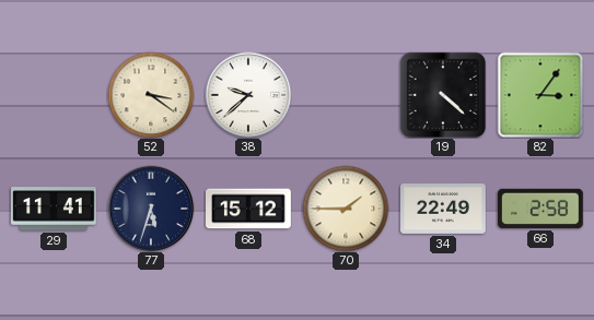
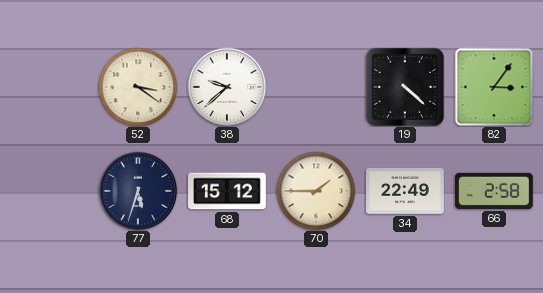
29: 11:41 -> none
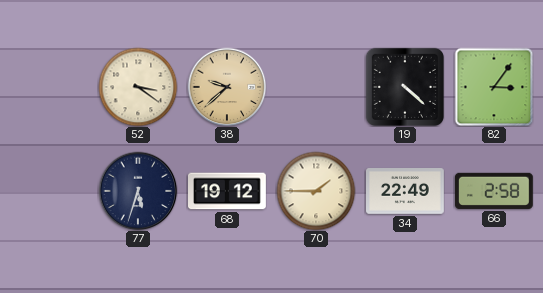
38 dial: white -> champagne
68: 15:12 -> 19:12
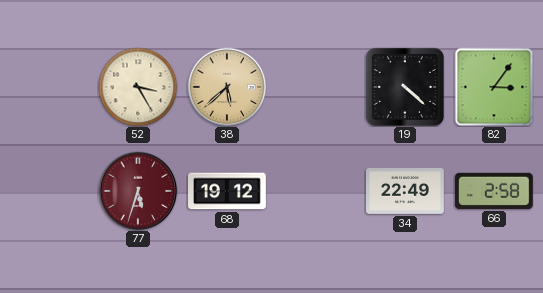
52: 3:21 -> 3:25
38: 9:38 -> 5:38
77 dial: navy -> burgundy
70: 1:45 -> none
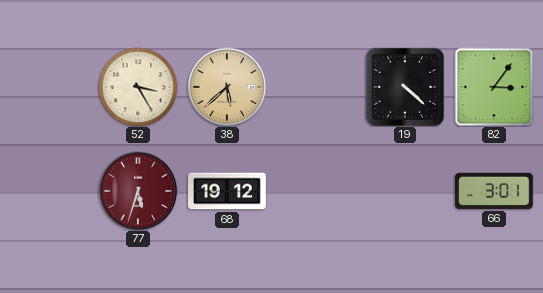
34: 22:49 -> none
66: 2:58 -> 3:01
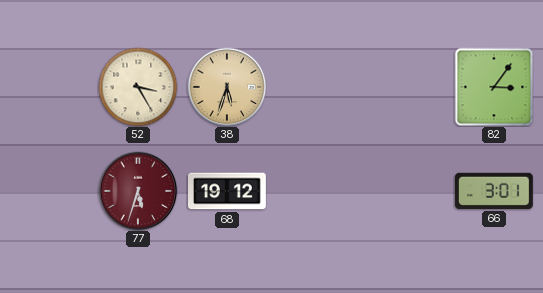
38: 5:38 -> 5:33
19: 4:22 -> none
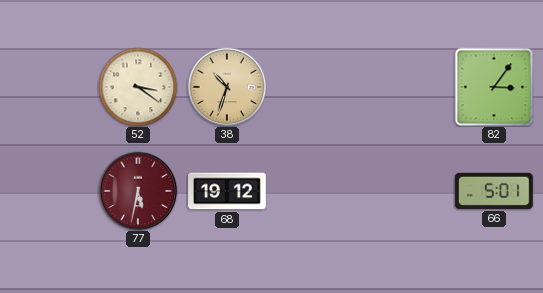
52: 3:25 -> 3:21
38: 5:33 -> 10:33
77: 5:33 -> 5:32
66: 3:01 -> 5:01
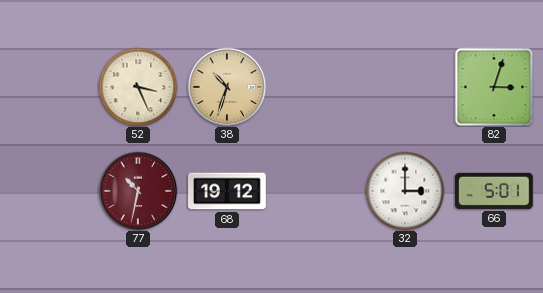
52: 3:21 -> 3:26
82: 3:06 -> 3:03
77: 5:32 -> 10:32
32: none -> 3:00
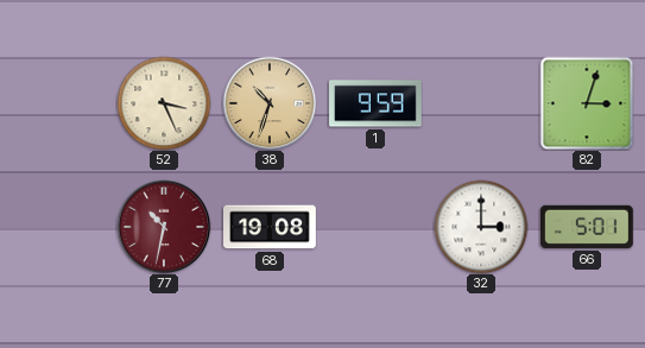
1: none -> 9:59
68: 19:12 -> 19:08
